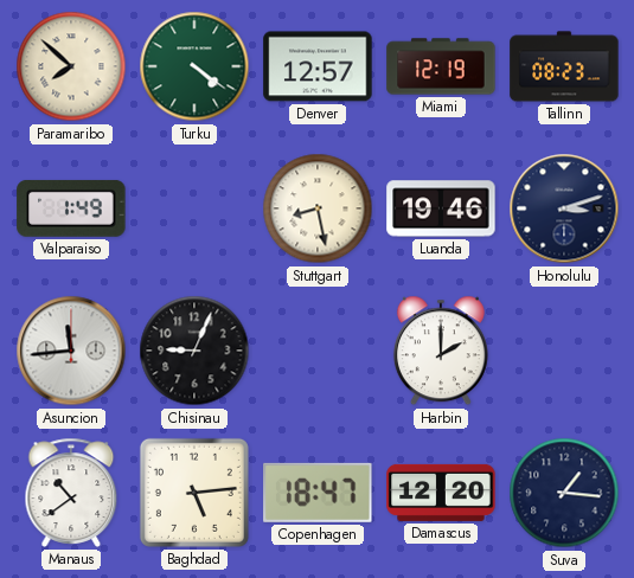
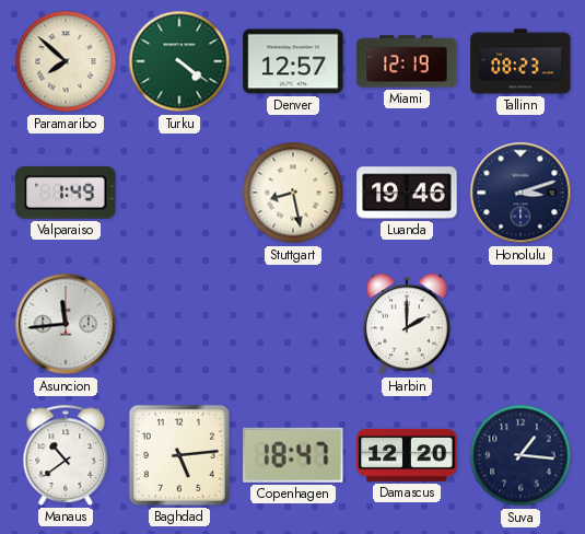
Chisinau: 9:04 -> none
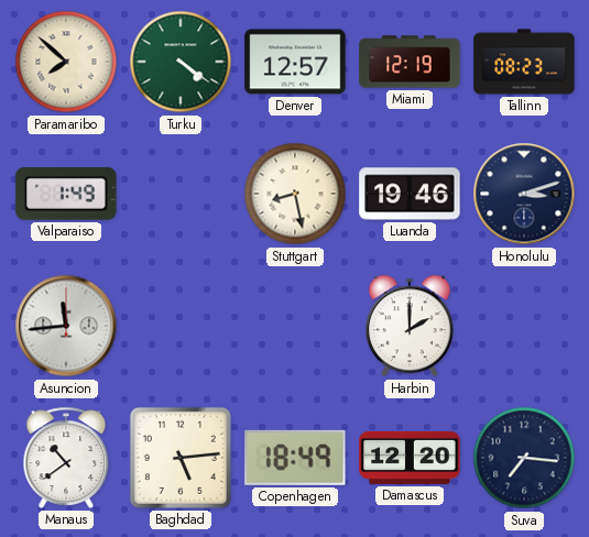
Copenhagen: 18:47 -> 18:49
Suva: 1:16 -> 7:16
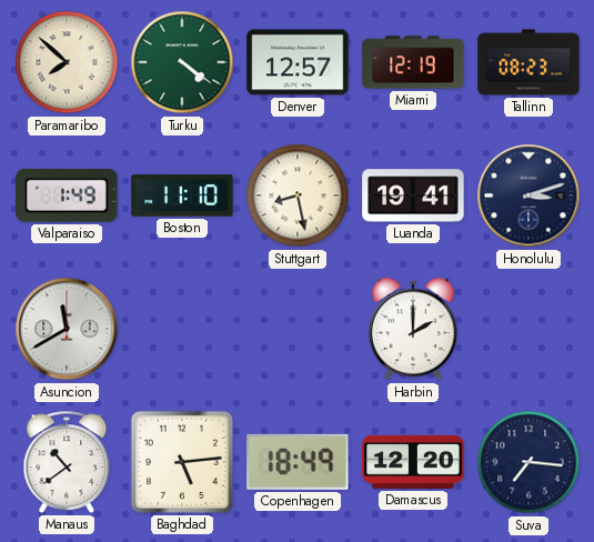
Boston: none -> 11:10
Luanda: 19:46 -> 19:41
Asuncion: 11:44 -> 11:40
